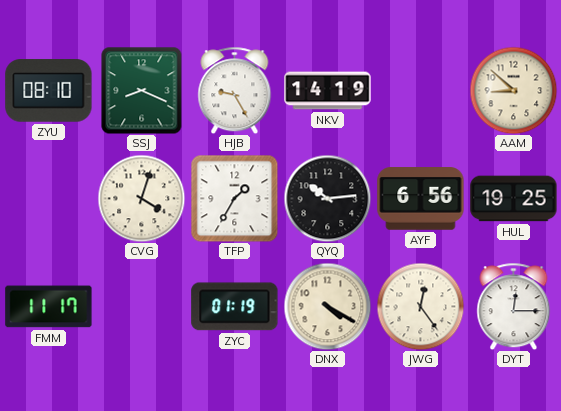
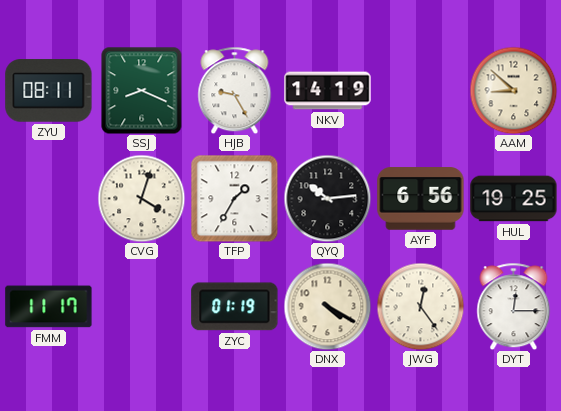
ZYU: 08:10 -> 08:11
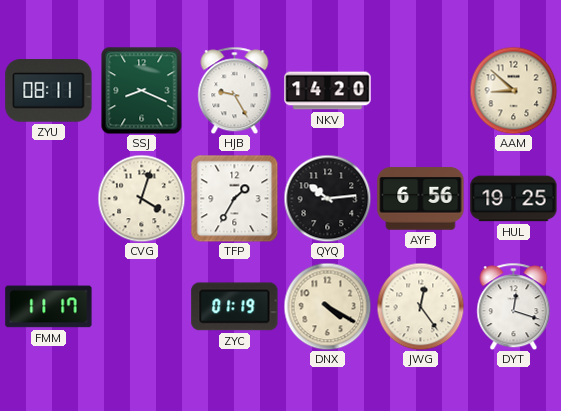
NKV: 14:19 -> 14:20
DYT: 12:15 -> 12:18
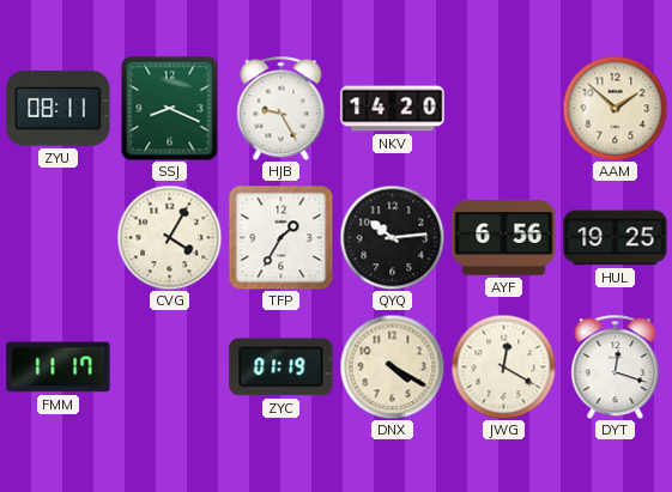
AAM: 8:52 -> 1:52
CVG: 4:03 -> 4:05
JWG: 12:24 -> 12:20
